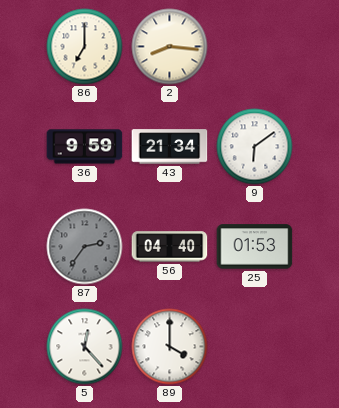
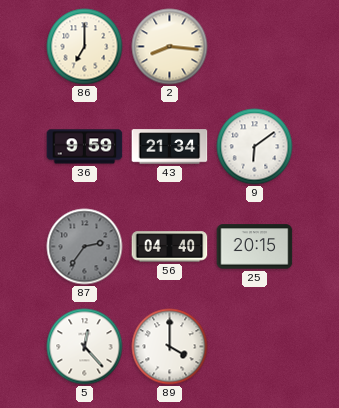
25: 01:53 -> 20:15
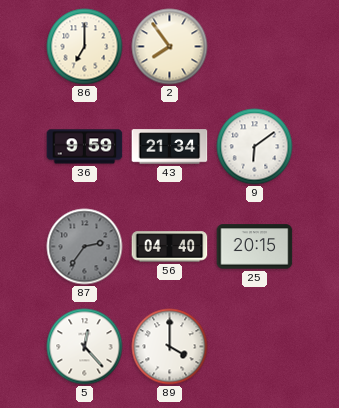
2: 8:16 -> 7:54
